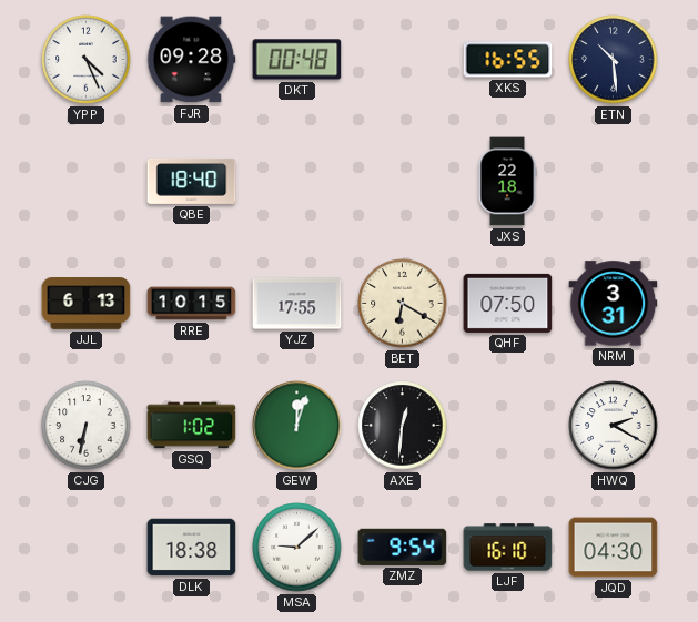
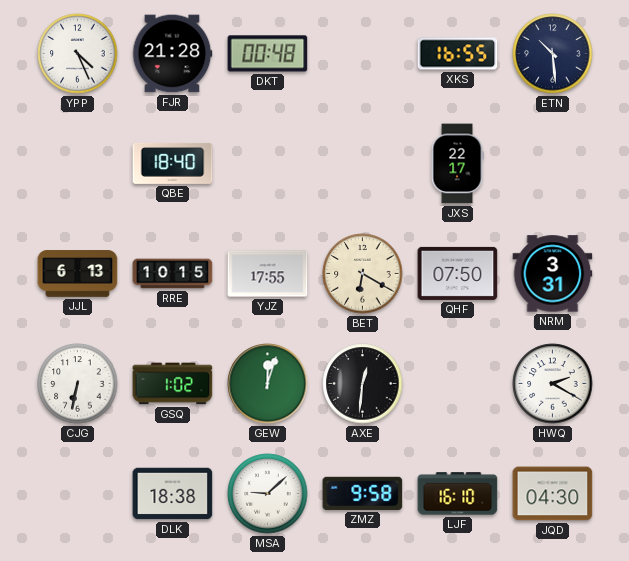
FJR: 09:28 -> 21:28
JXS: 22:18 -> 22:17
ZMZ: 9:54 -> 9:58
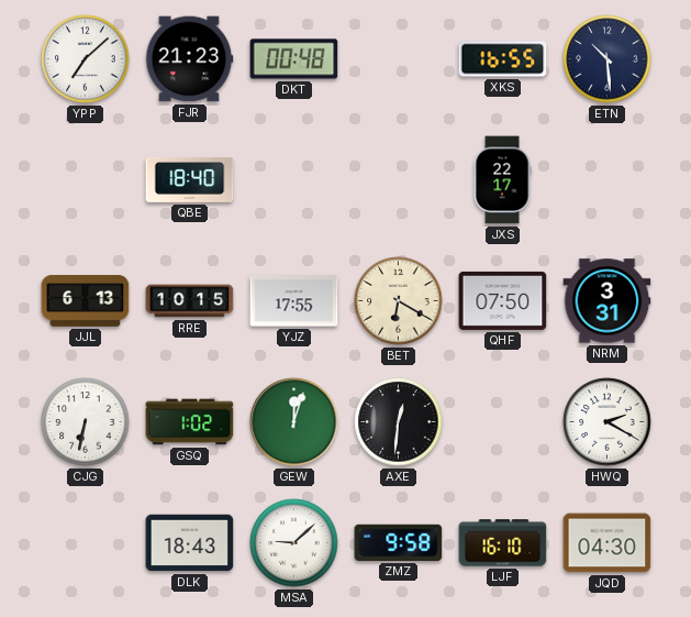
YPP: 4:26 -> 7:08
FJR: 21:28 -> 21:23
DLK: 18:38 -> 18:43
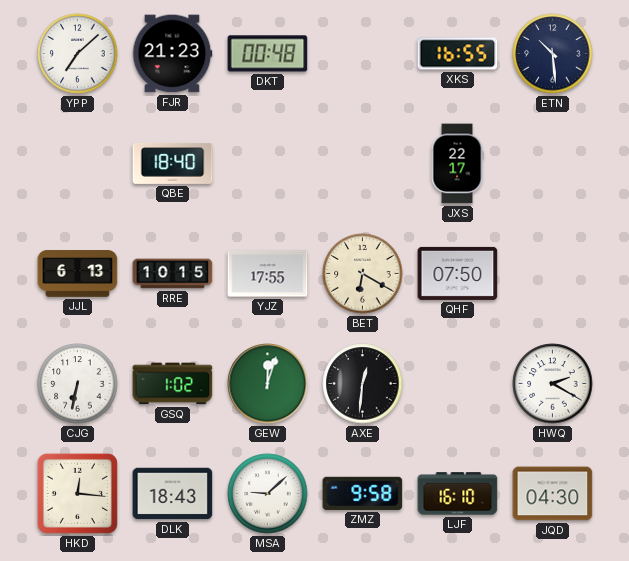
NRM: 3:31 -> none
HKD: none -> 12:16
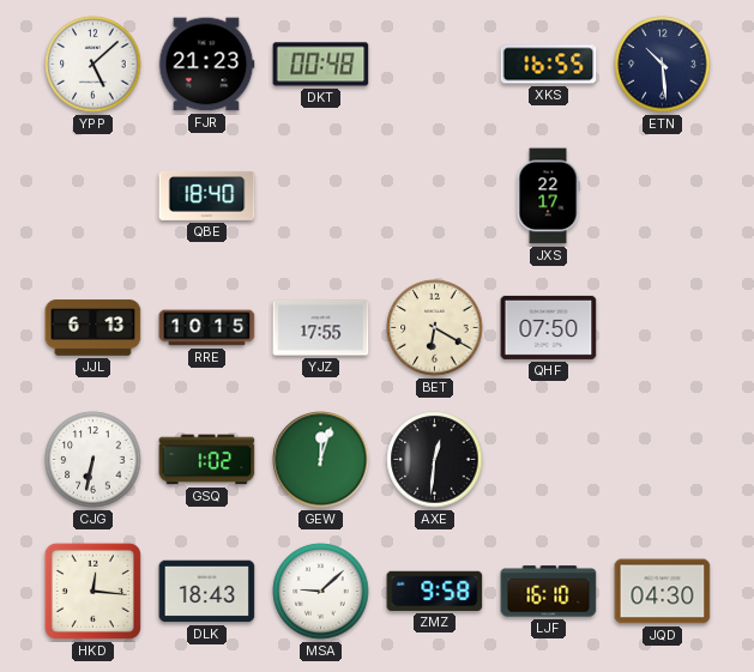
YPP: 7:08 -> 5:08
HWQ: 2:20 -> none
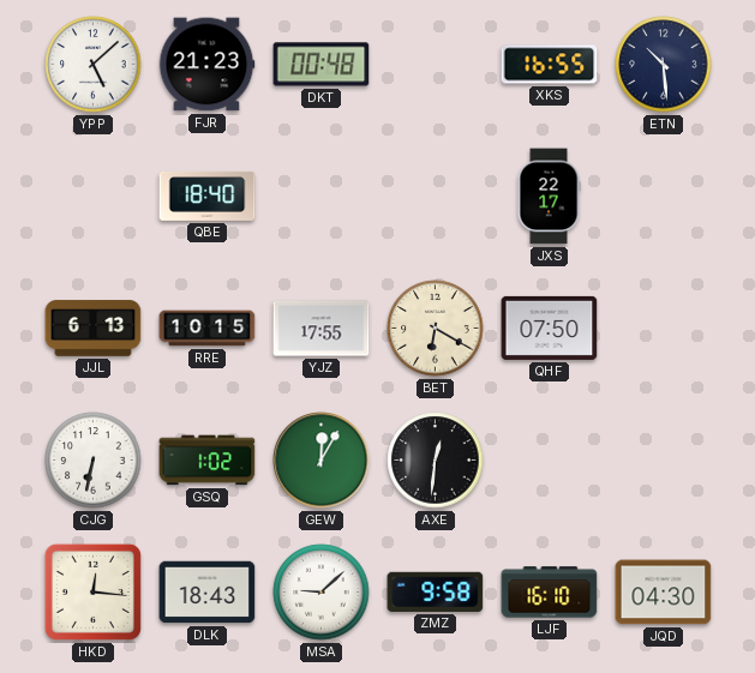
GEW: 12:03 -> 12:05
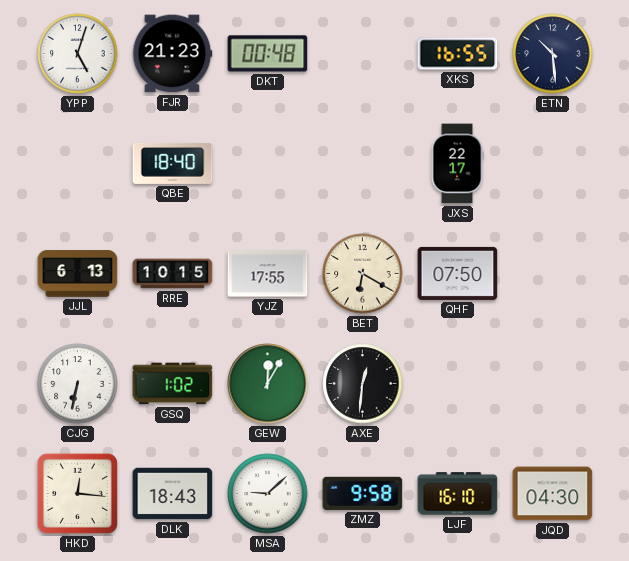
YPP: 5:08 -> 5:03
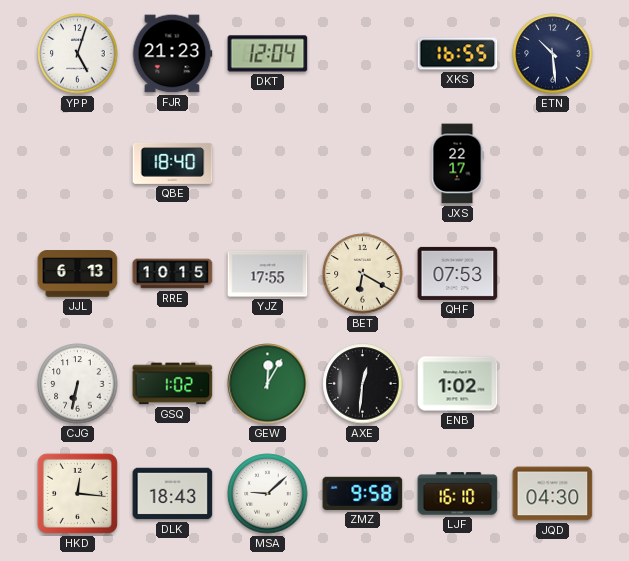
DKT: 00:48 -> 12:04
QHF: 07:50 -> 07:53
ENB: none -> 1:02
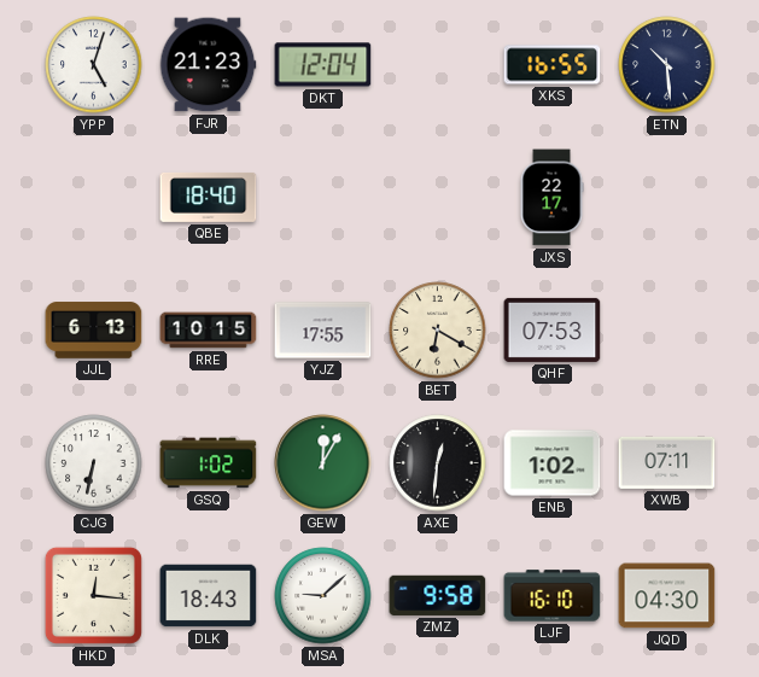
XWB: none -> 07:11
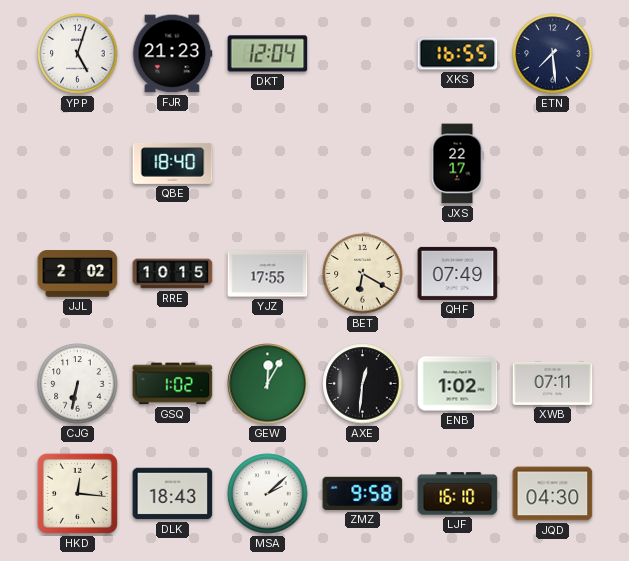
ETN: 10:29 -> 7:29
JJL: 6:13 -> 2:02
QHF: 07:53 -> 07:49
MSA: 9:08 -> 2:08
